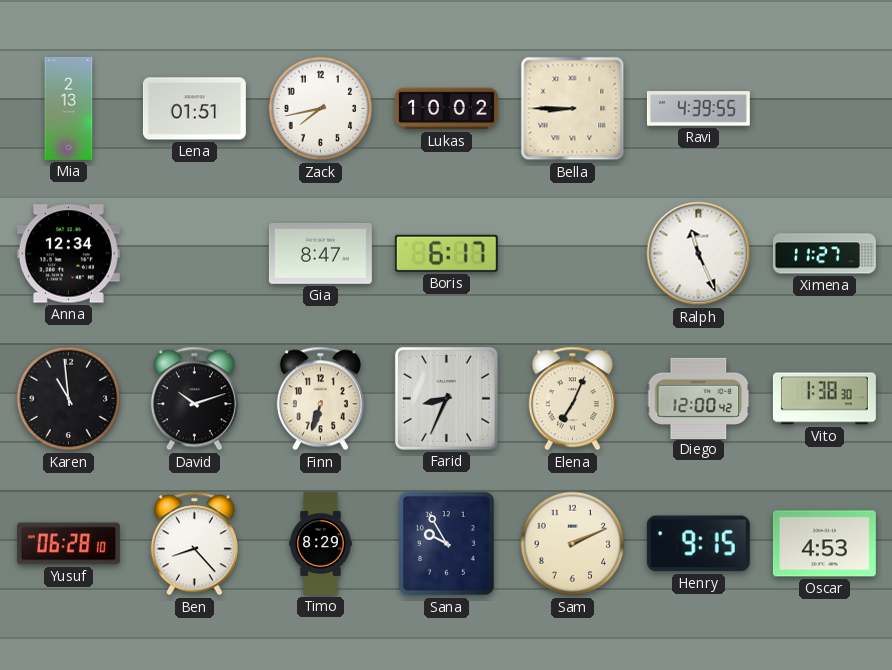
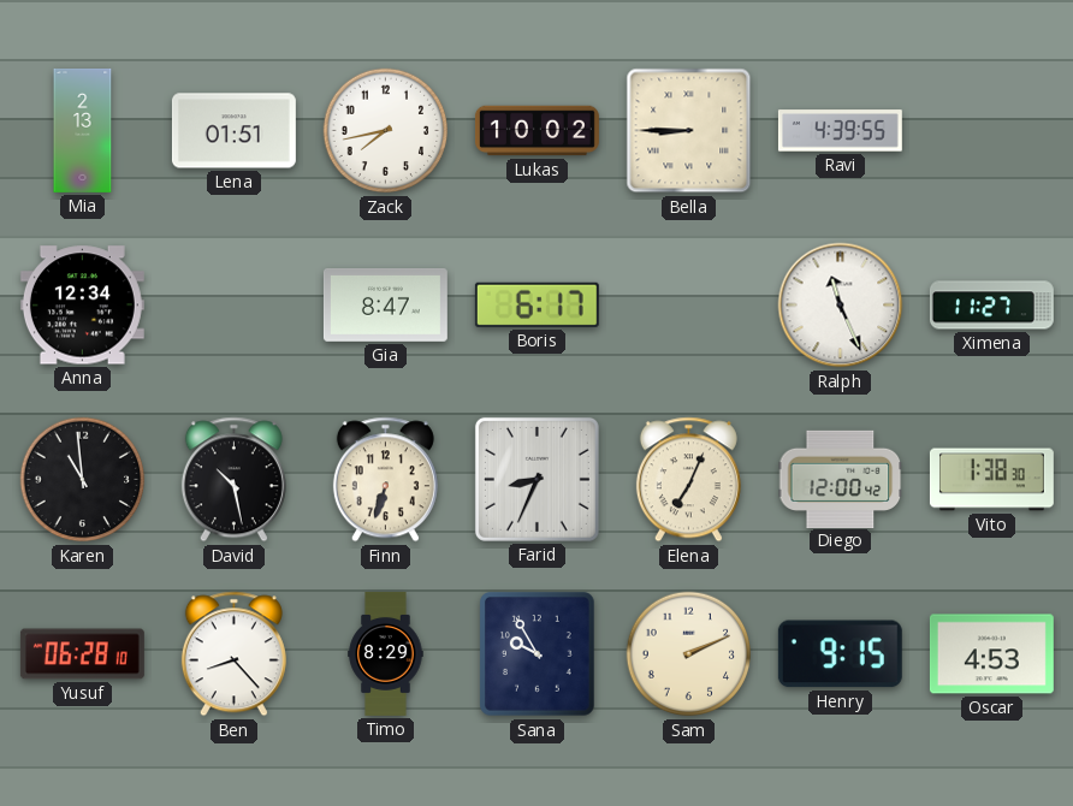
David: 10:12 -> 10:28
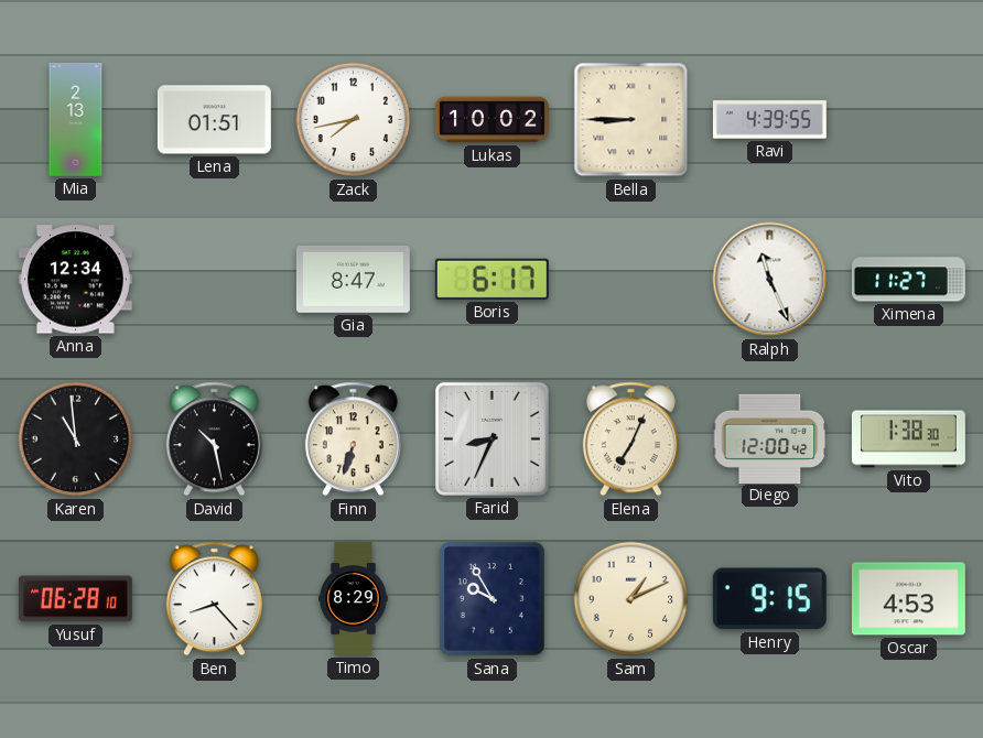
Sam: 2:11 -> 1:11
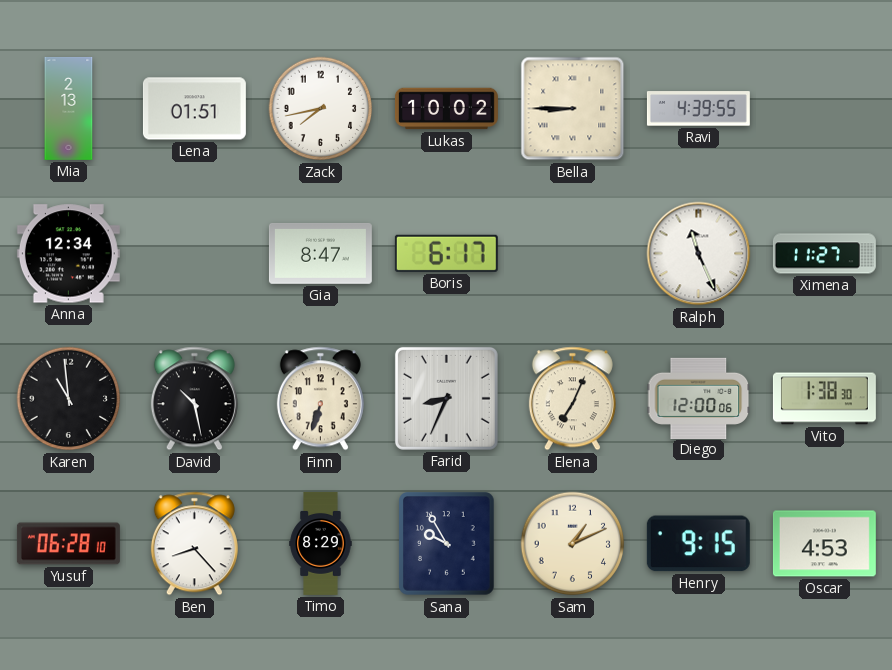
Diego: 12:00:42 -> 12:00:06
